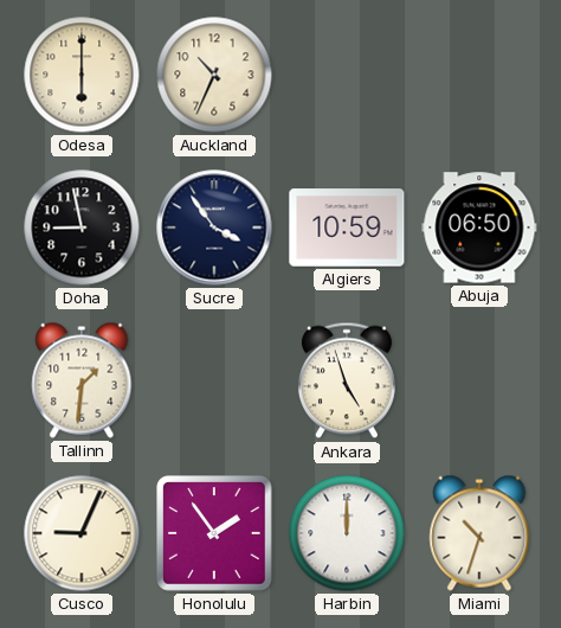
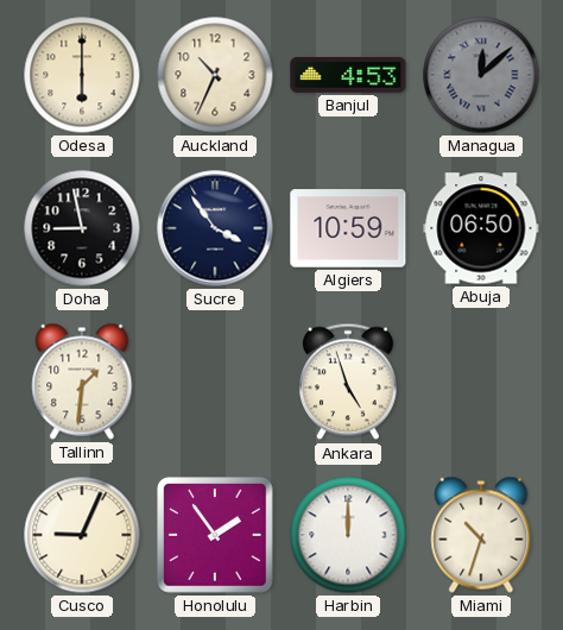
Banjul: none -> 4:53
Managua: none -> 12:08
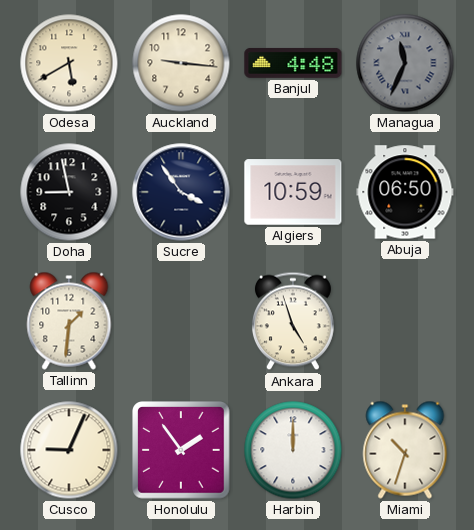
Odesa: 6:00 -> 5:40
Auckland: 10:34 -> 9:16
Banjul: 4:53 -> 4:48
Managua: 12:08 -> 11:34
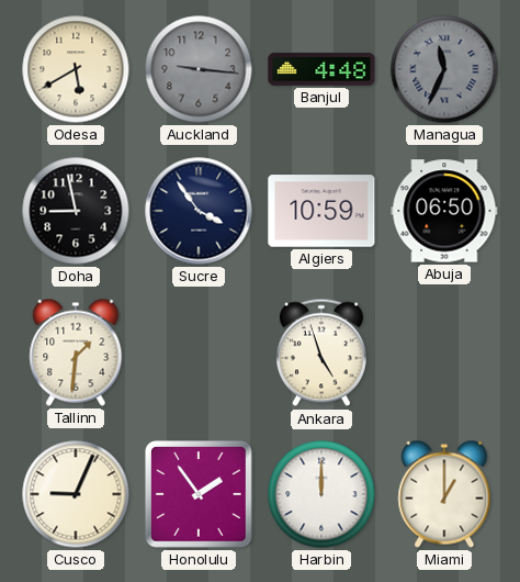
Auckland dial: cream -> grey
Miami: 10:33 -> 1:00
